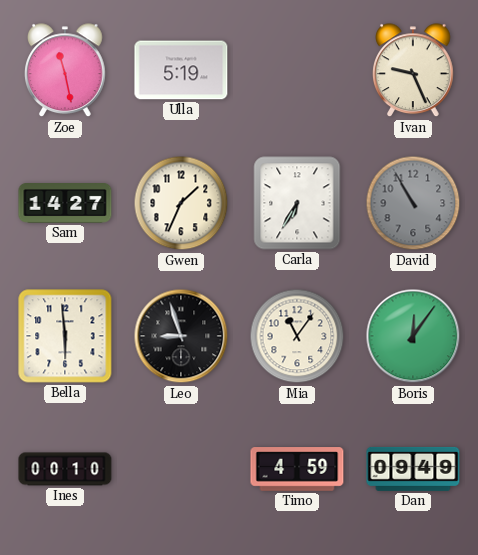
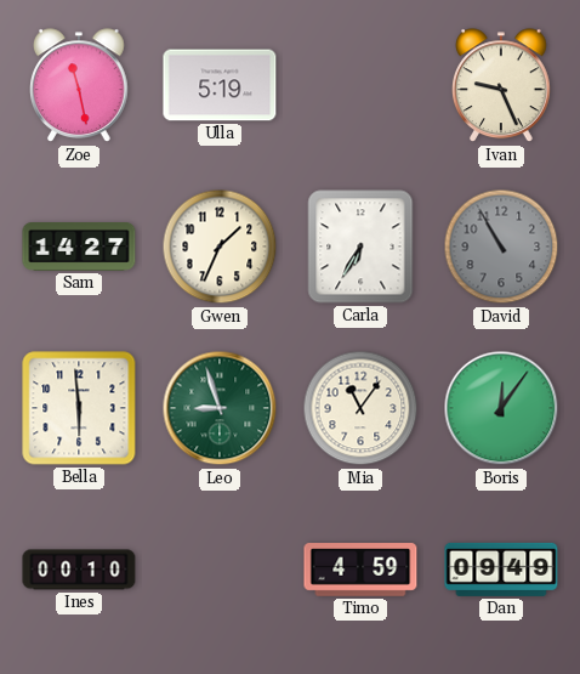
Leo dial: black -> green
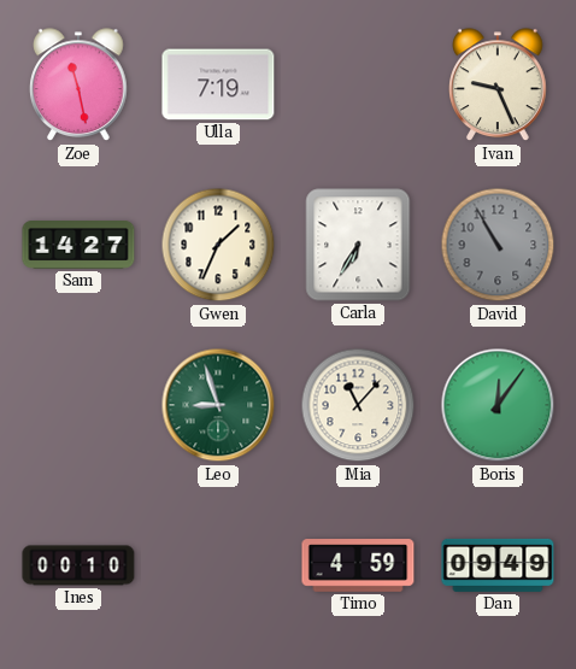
Ulla: 5:19 -> 7:19
Bella: 5:59 -> none
Mia: 11:06 -> 11:07
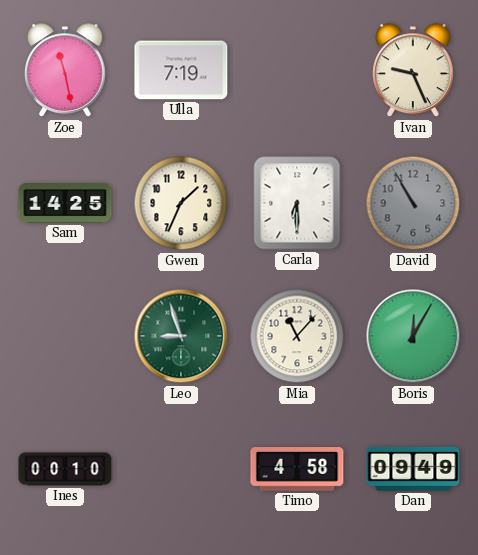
Sam: 14:27 -> 14:25
Carla: 6:35 -> 6:30
Boris: 12:06 -> 12:05
Timo: 4:59 -> 4:58
